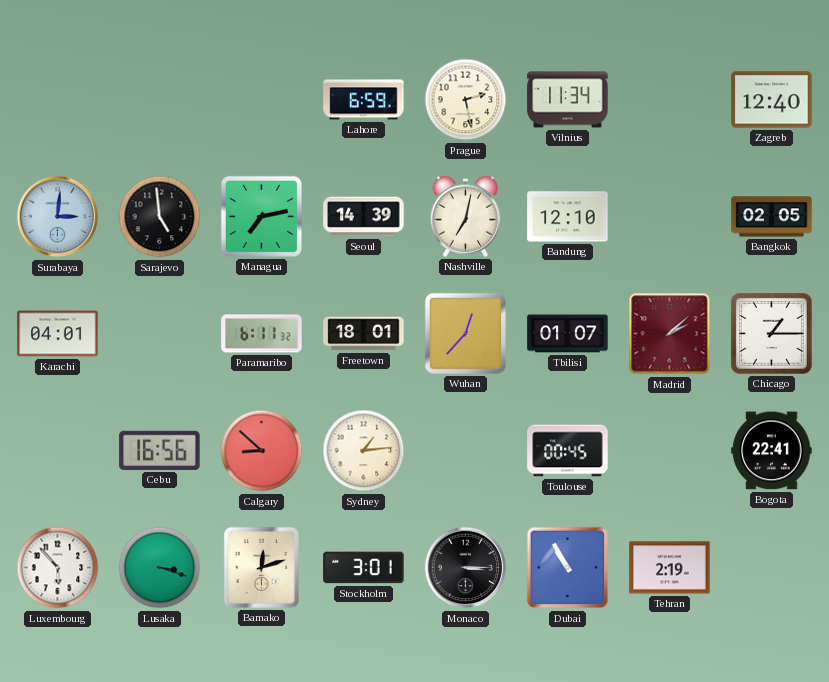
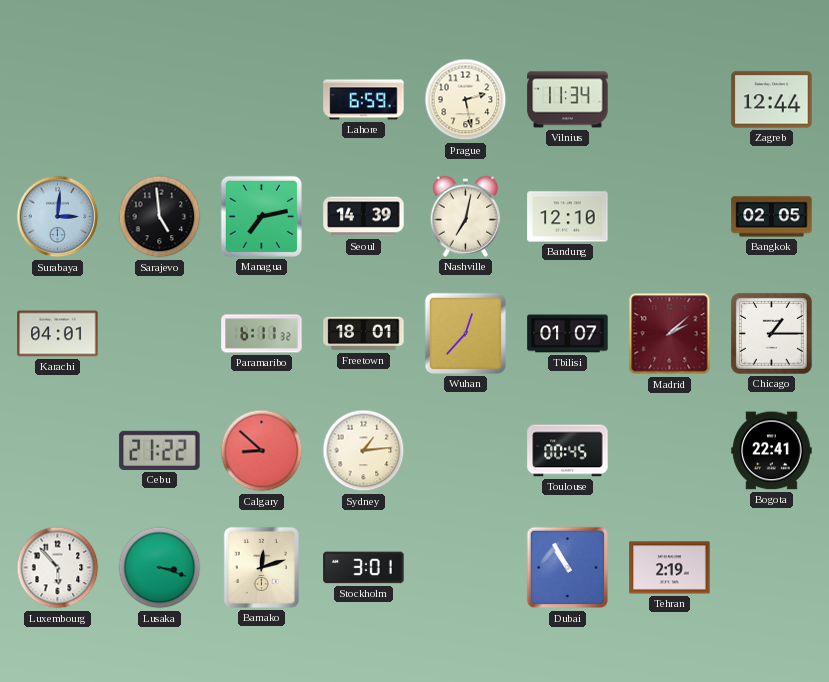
Zagreb: 12:40 -> 12:44
Cebu: 16:56 -> 21:22
Monaco: 3:15 -> none
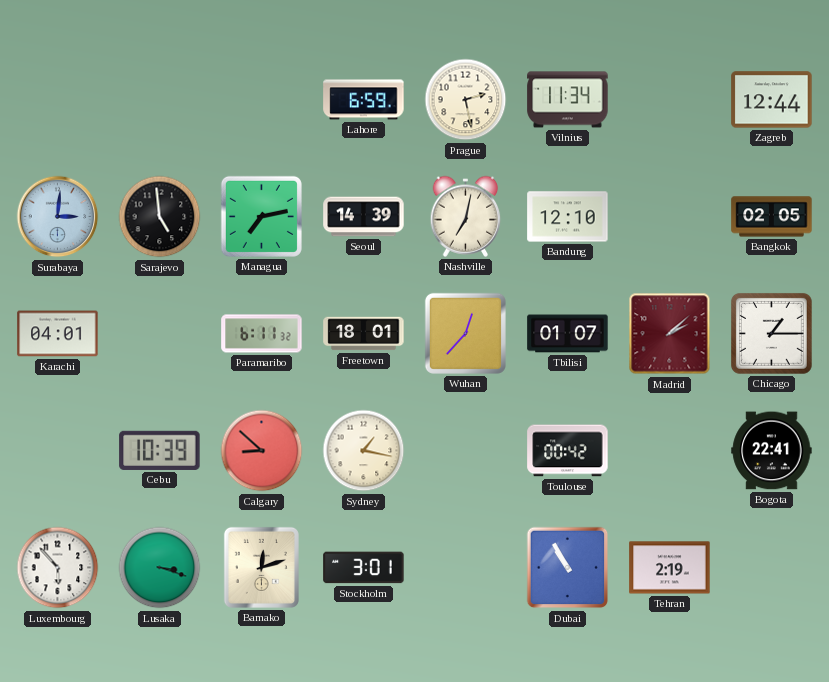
Cebu: 21:22 -> 10:39
Sydney: 1:14 -> 1:17
Toulouse: 00:45 -> 00:42
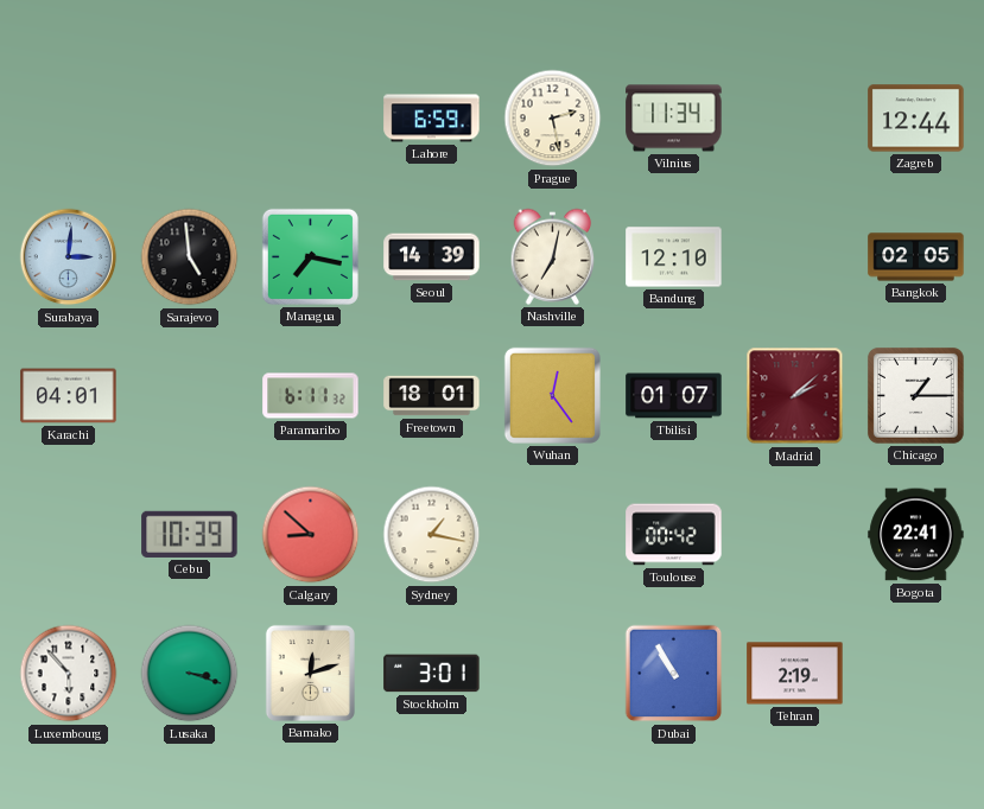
Managua: 7:13 -> 7:17
Wuhan: 12:37 -> 12:24
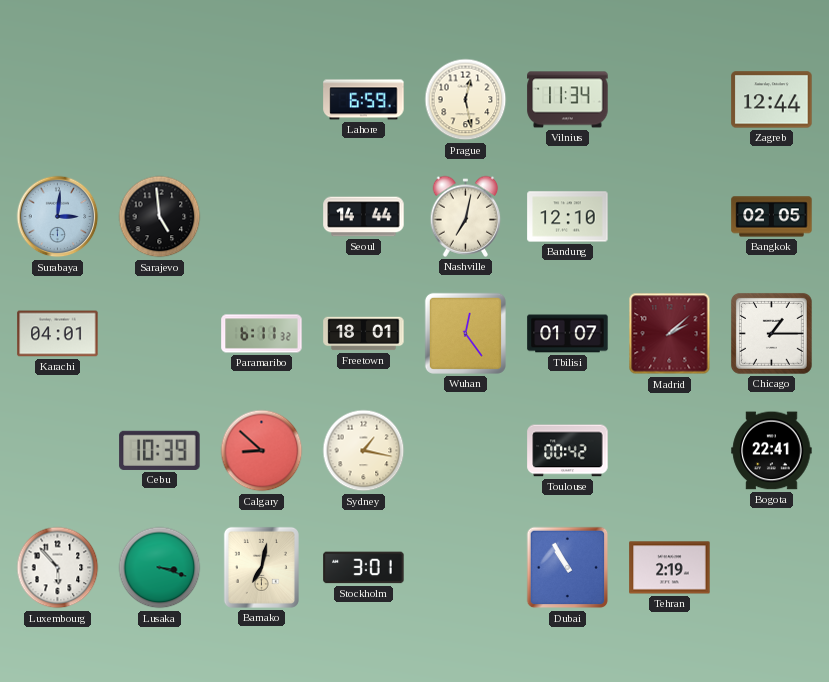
Prague: 2:28 -> 12:28
Managua: 7:17 -> none
Seoul: 14:39 -> 14:44
Bamako: 12:12 -> 7:02
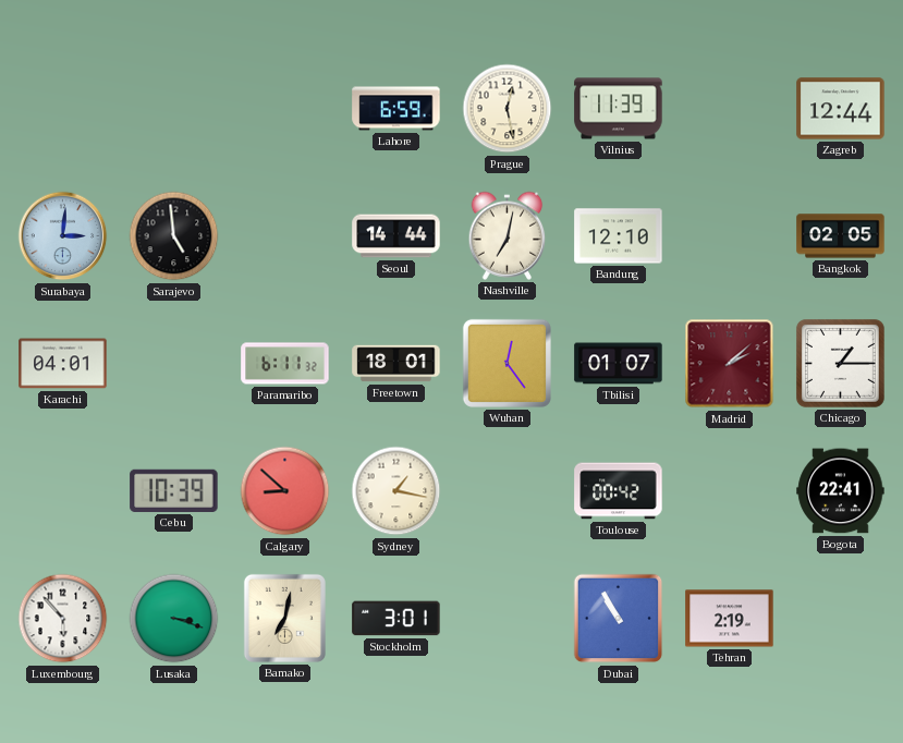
Vilnius: 11:34 -> 11:39
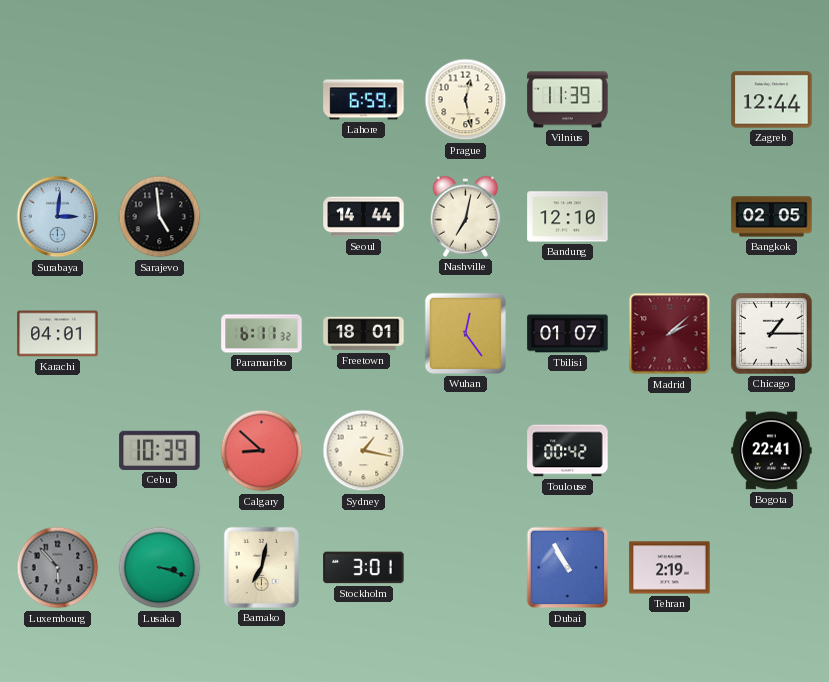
Luxembourg dial: white -> grey
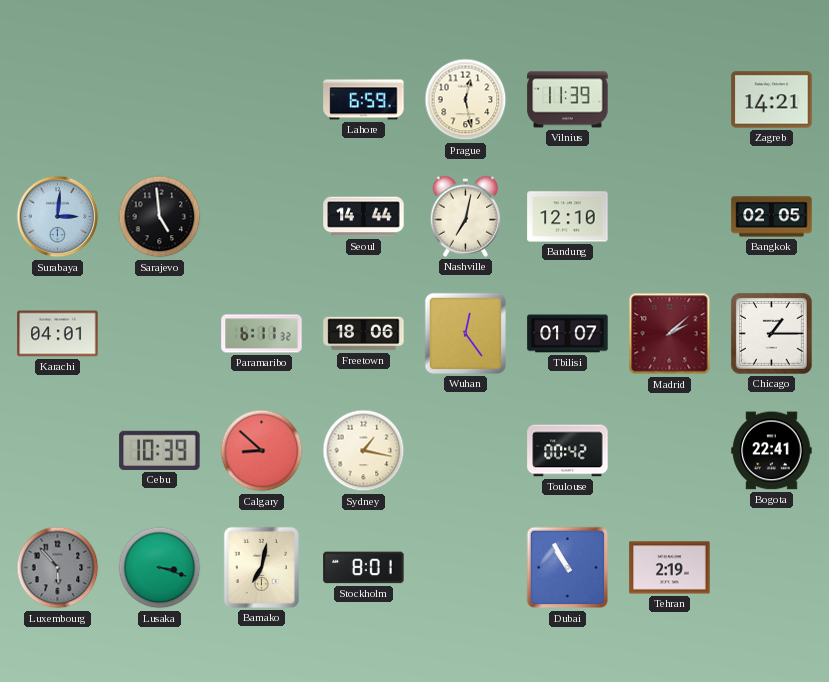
Zagreb: 12:44 -> 14:21
Freetown: 18:01 -> 18:06
Stockholm: 3:01 -> 8:01
